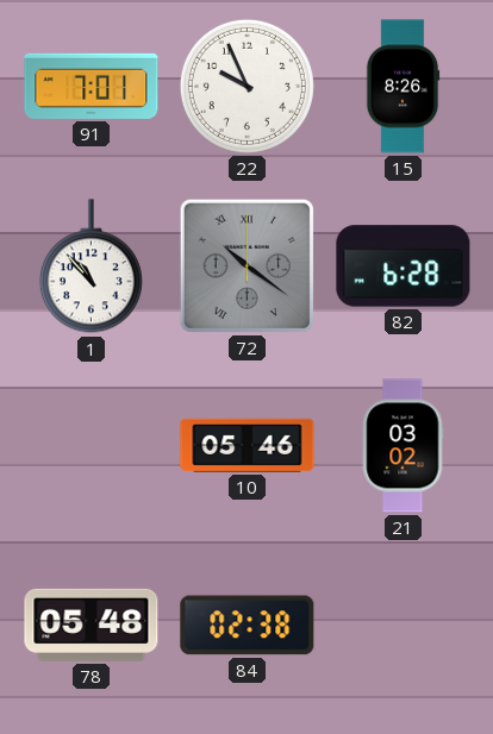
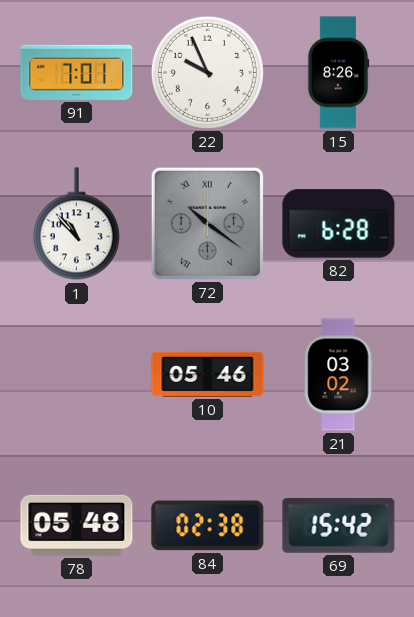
69: none -> 15:42
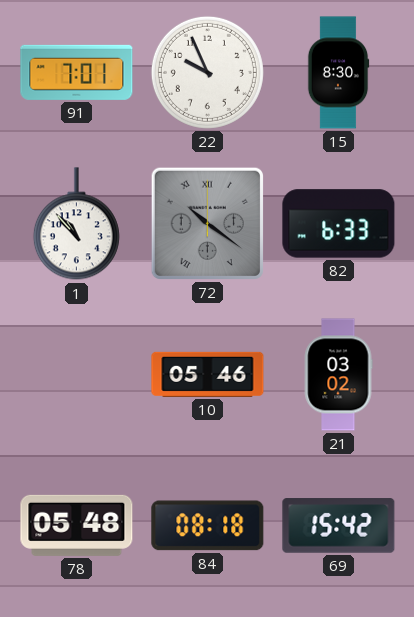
15: 8:26 -> 8:30
82: 6:28 -> 6:33
84: 02:38 -> 08:18
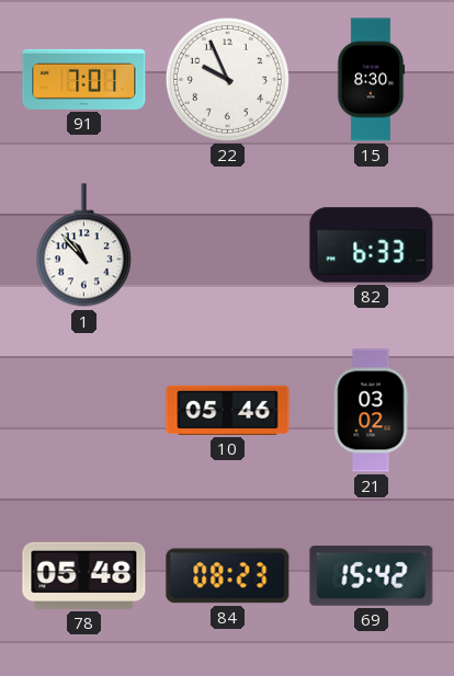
72: 10:21 -> none
84: 08:18 -> 08:23
